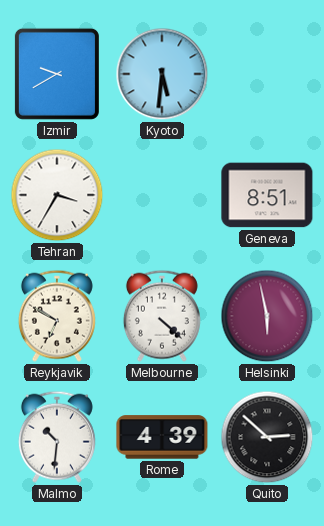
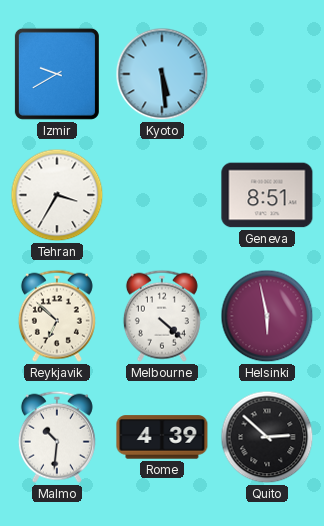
Kyoto: 5:31 -> 5:29
Reykjavik: 6:50 -> 6:52
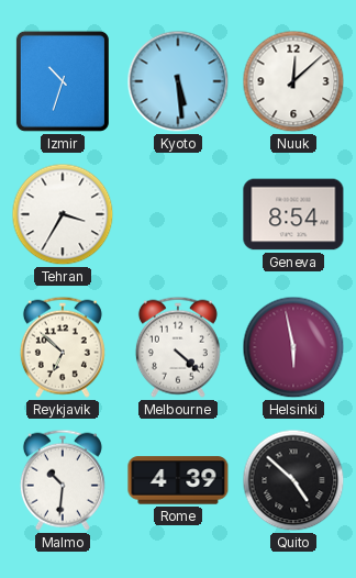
Izmir: 9:40 -> 10:33
Nuuk: none -> 12:08
Geneva: 8:51 -> 8:54
Quito: 2:52 -> 4:52
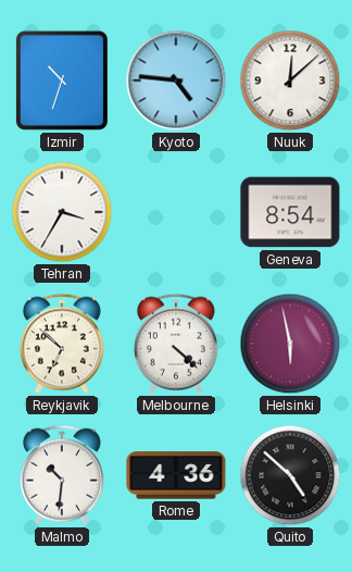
Kyoto: 5:29 -> 4:46
Rome: 4:39 -> 4:36
